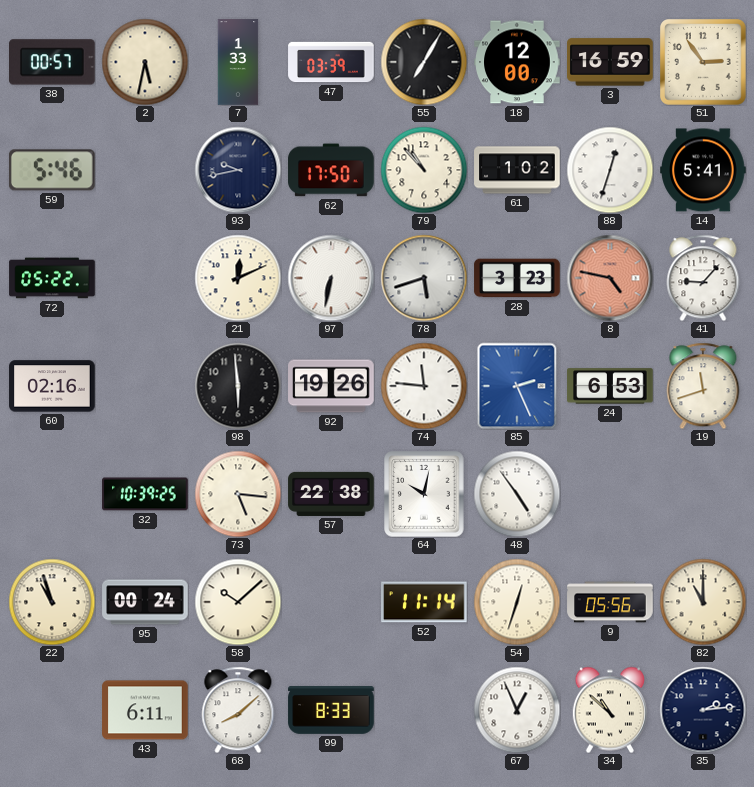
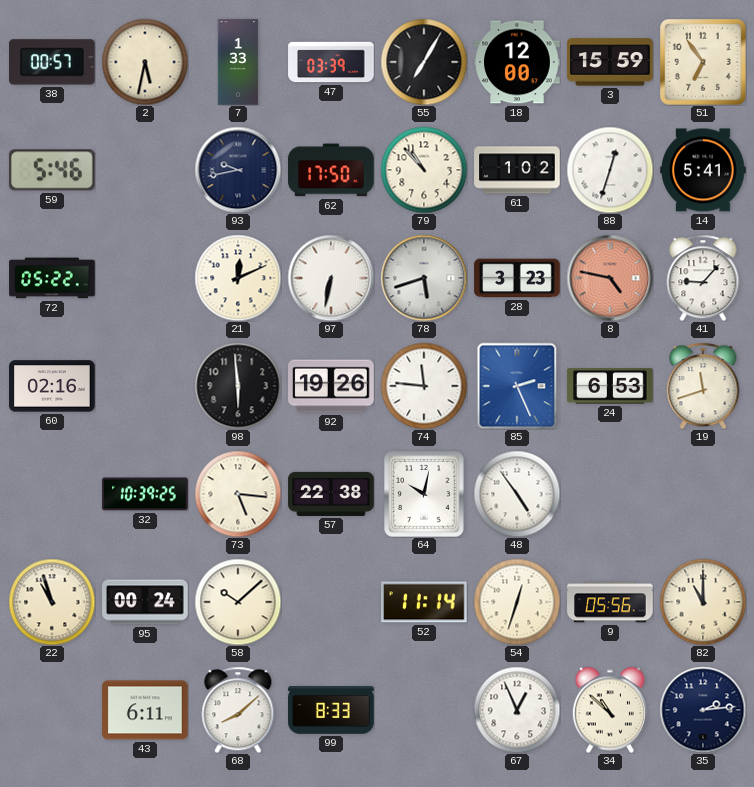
3: 16:59 -> 15:59
51: 2:54 -> 6:54
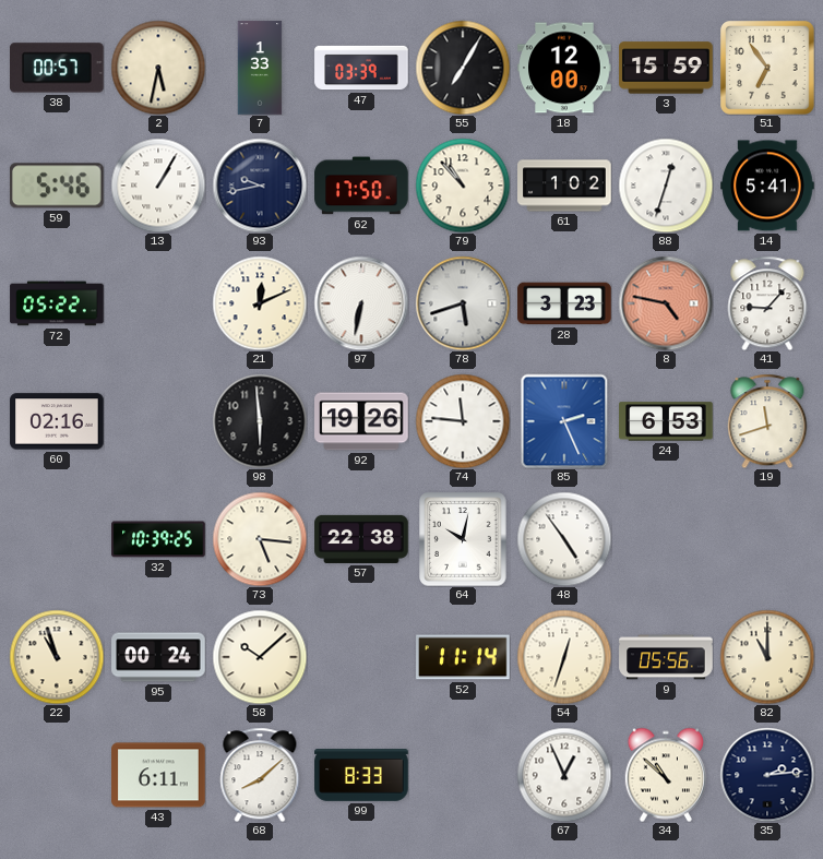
13: none -> 1:05
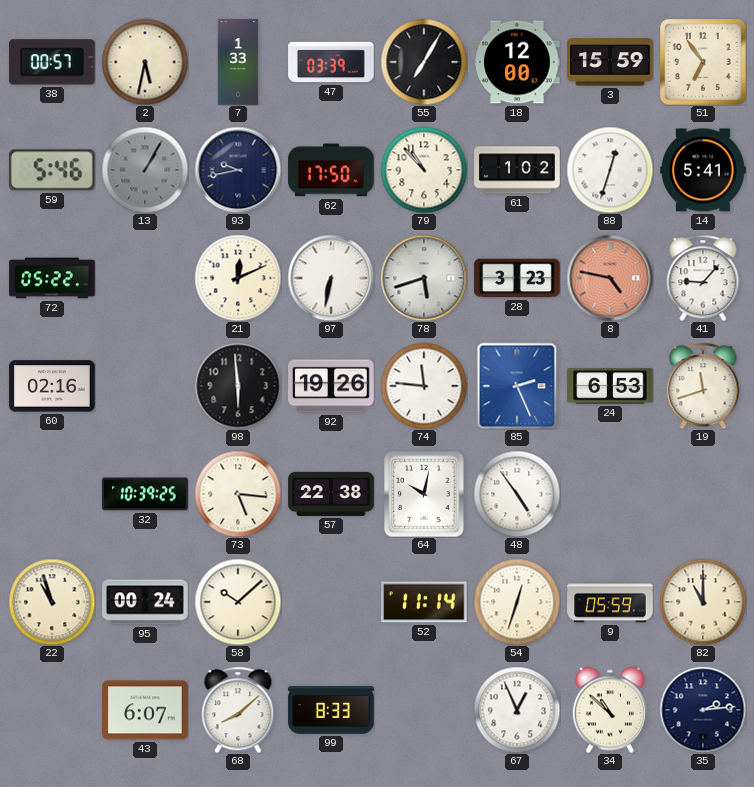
13 dial: white -> grey
9: 05:56 -> 05:59
43: 6:11 -> 6:07
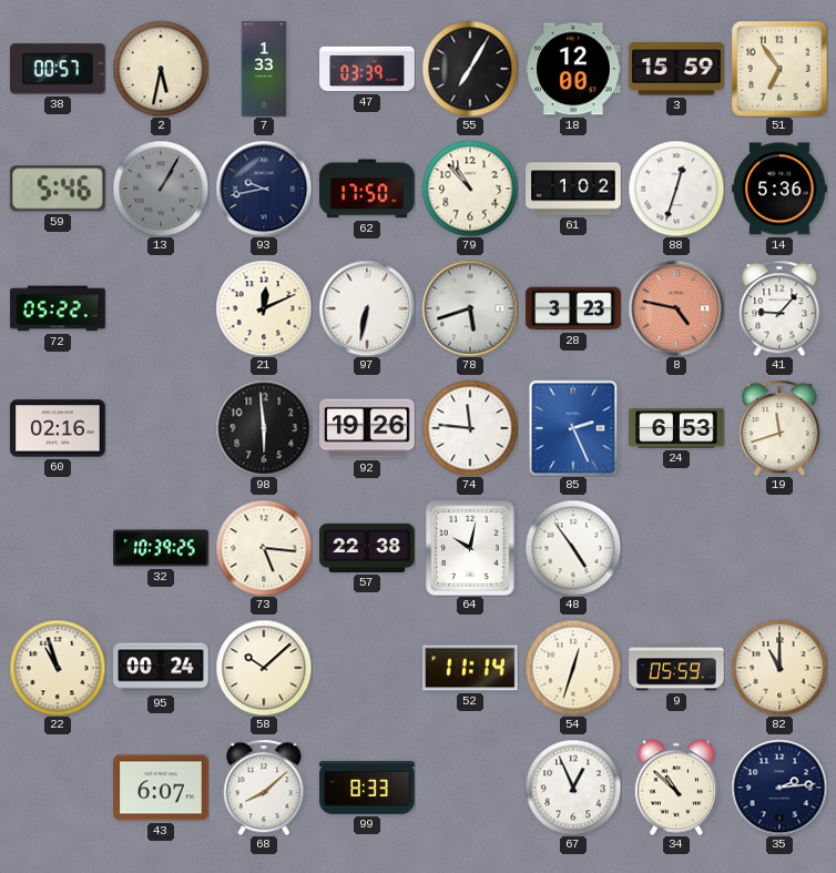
14: 5:41 -> 5:36
